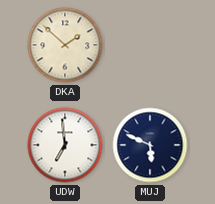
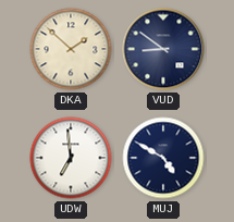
VUD: none -> 8:51
MUJ: 5:49 -> 4:50
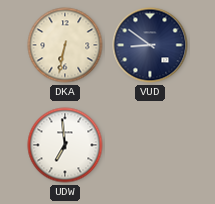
DKA: 1:52 -> 6:32
MUJ: 4:50 -> none
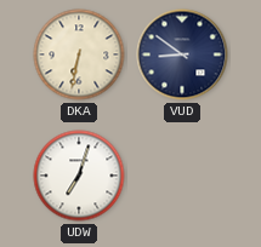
UDW: 6:59 -> 7:03
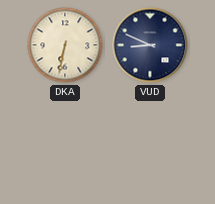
VUD: 8:51 -> 8:49
UDW: 7:03 -> none
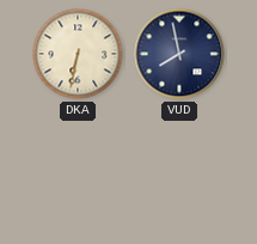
VUD: 8:49 -> 7:58
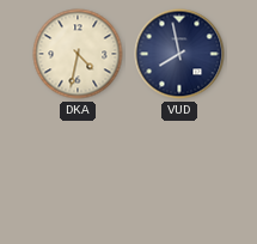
DKA: 6:32 -> 4:32
